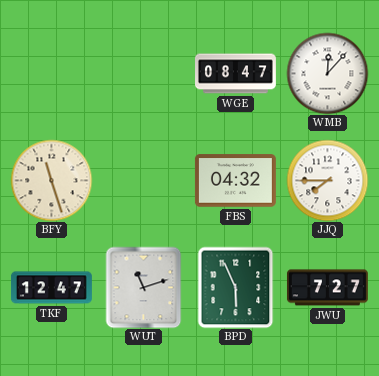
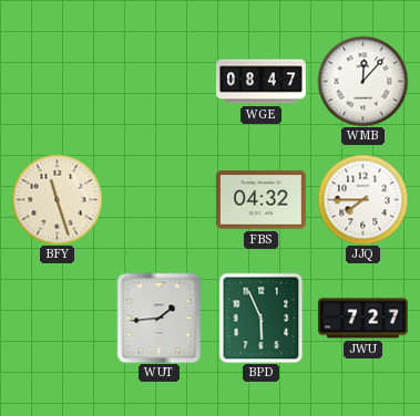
TKF: 12:47 -> none
WUT: 11:12 -> 1:44
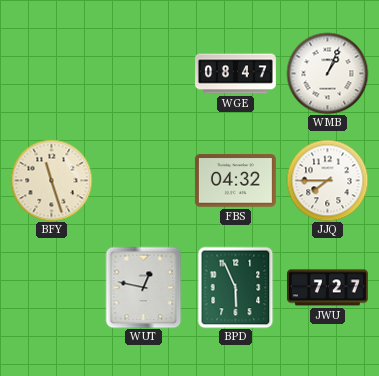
WMB: 12:07 -> 1:04
WUT: 1:44 -> 12:47
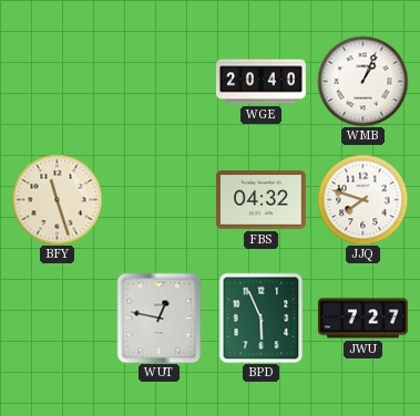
WGE: 08:47 -> 20:40
JJQ: 7:45 -> 7:48
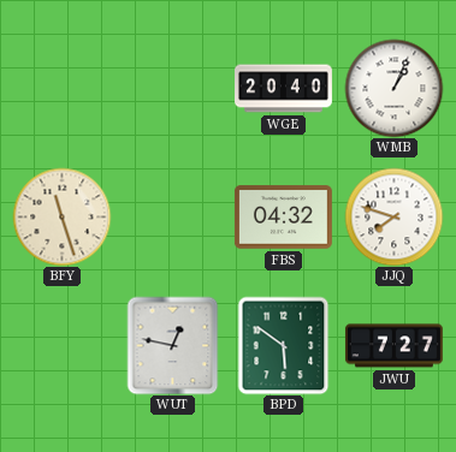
BPD: 5:56 -> 5:51
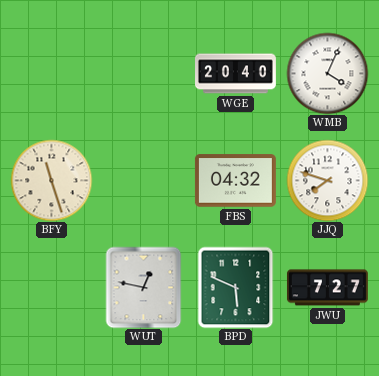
WMB: 1:04 -> 4:04
BPD: 5:51 -> 5:49
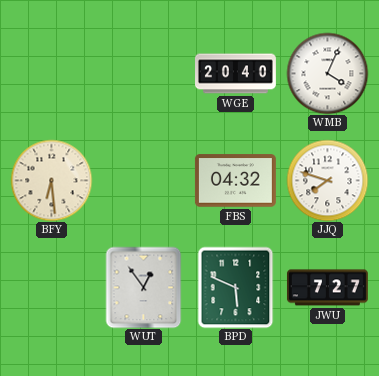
BFY: 11:27 -> 6:29
WUT: 12:47 -> 12:54
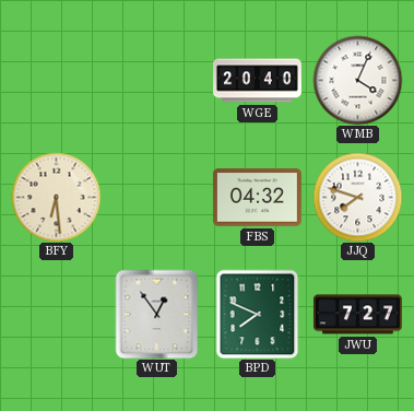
BPD: 5:49 -> 7:49
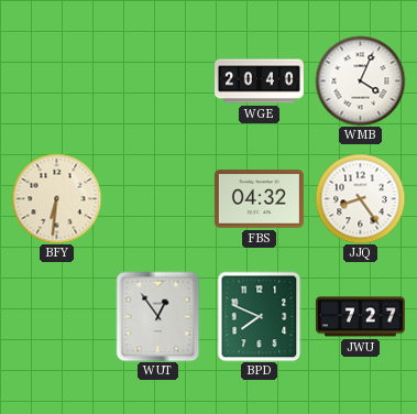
BFY: 6:29 -> 6:31
JJQ: 7:48 -> 8:24
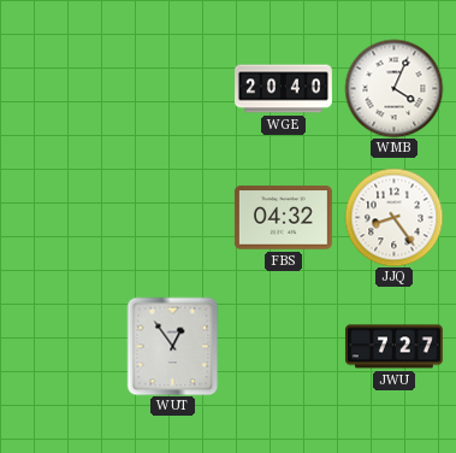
BFY: 6:31 -> none
BPD: 7:49 -> none
